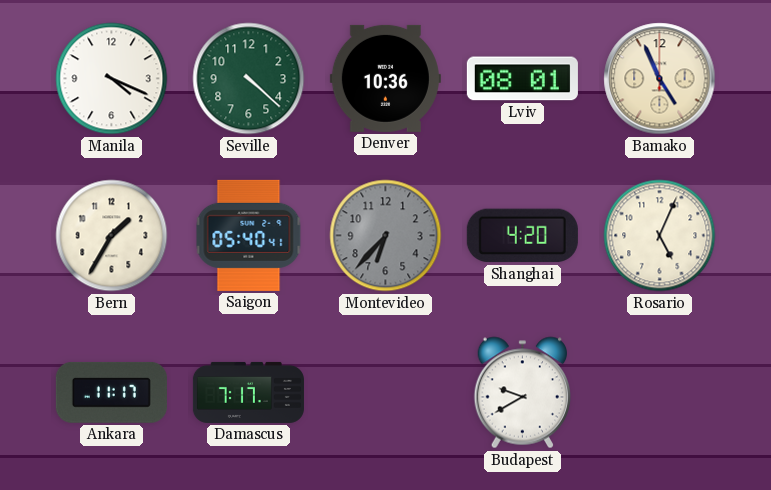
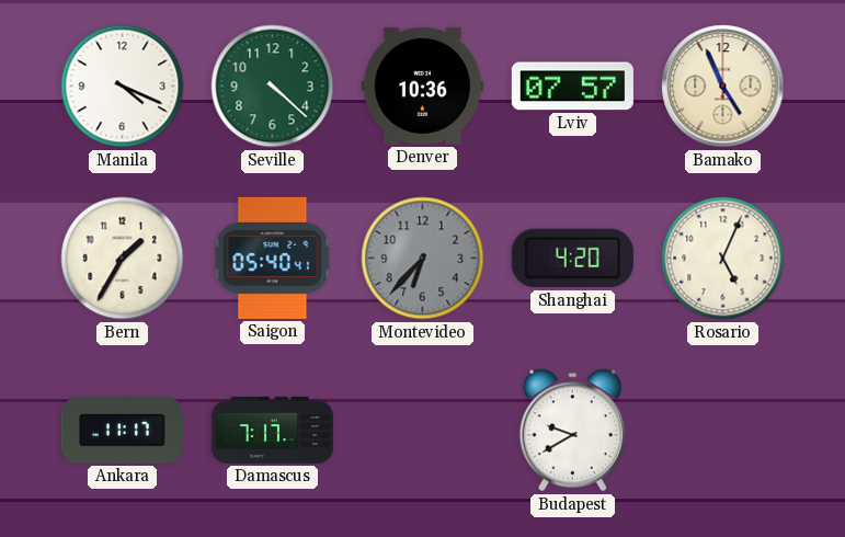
Lviv: 08:01 -> 07:57
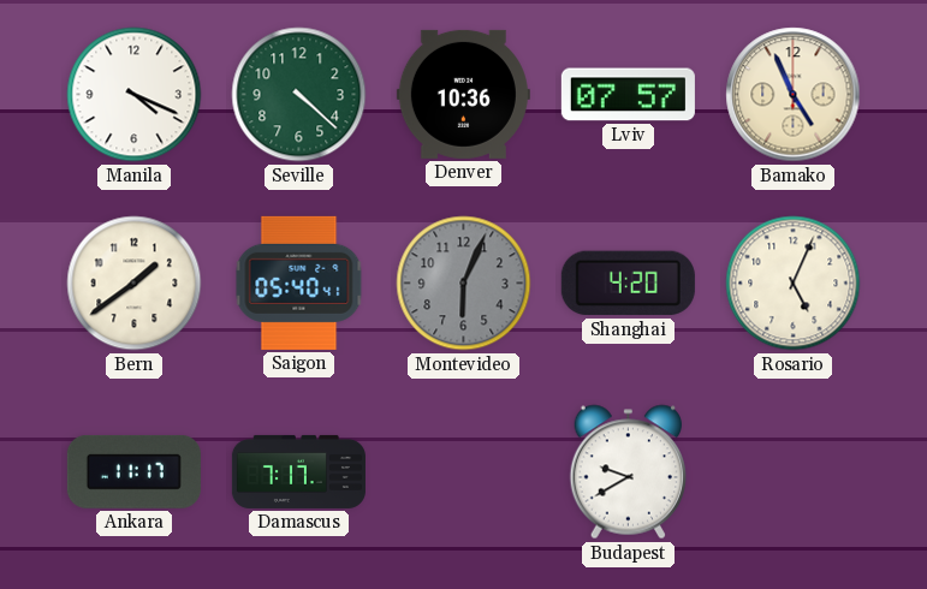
Bern: 1:35 -> 1:39
Montevideo: 6:37 -> 6:04
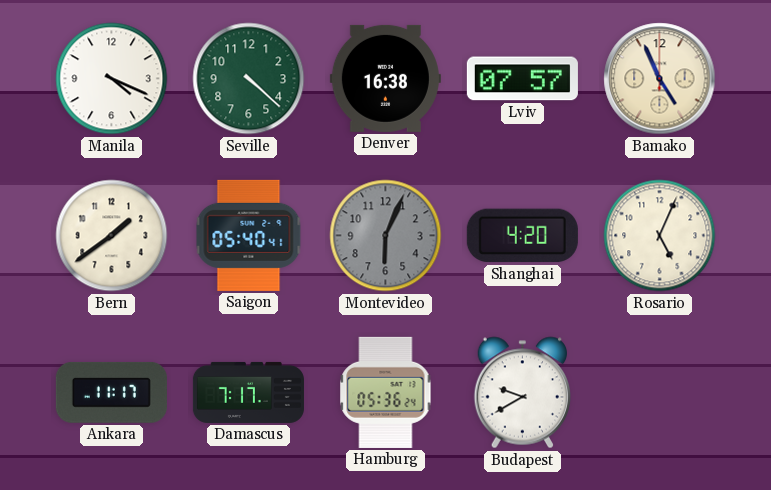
Denver: 10:36 -> 16:38
Hamburg: none -> 05:36
